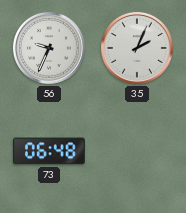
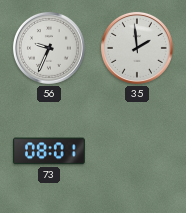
35: 2:04 -> 1:59
73: 06:48 -> 08:01
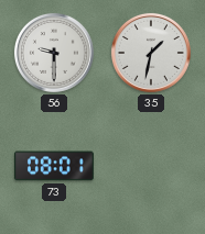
56: 9:34 -> 9:30
35: 1:59 -> 1:32
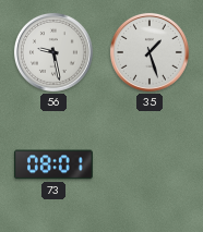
56: 9:30 -> 9:28
35: 1:32 -> 1:27
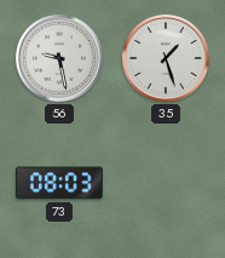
73: 08:01 -> 08:03
